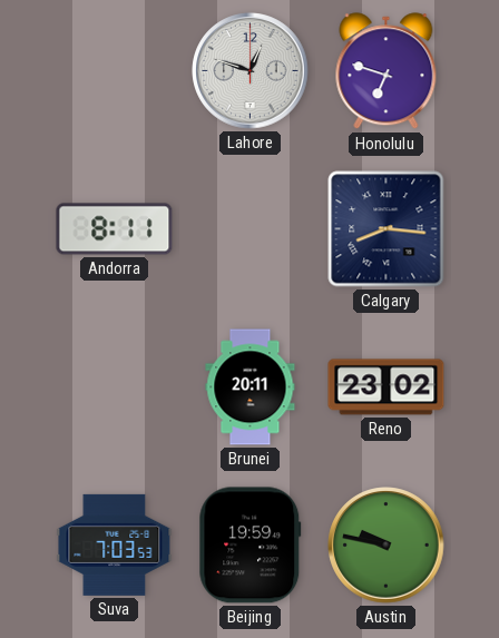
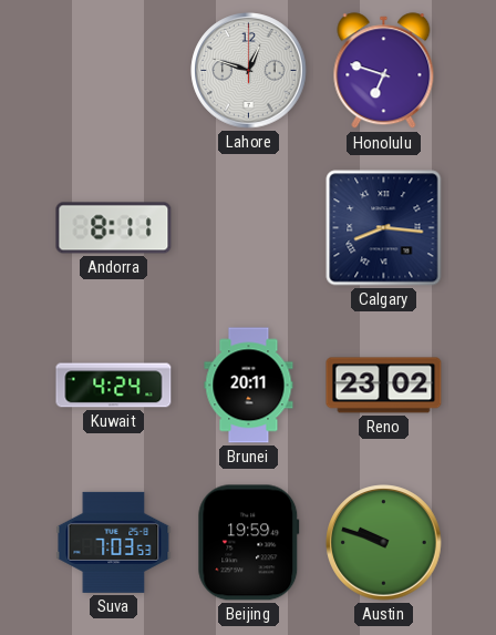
Kuwait: none -> 4:24
Austin: 9:47 -> 9:48
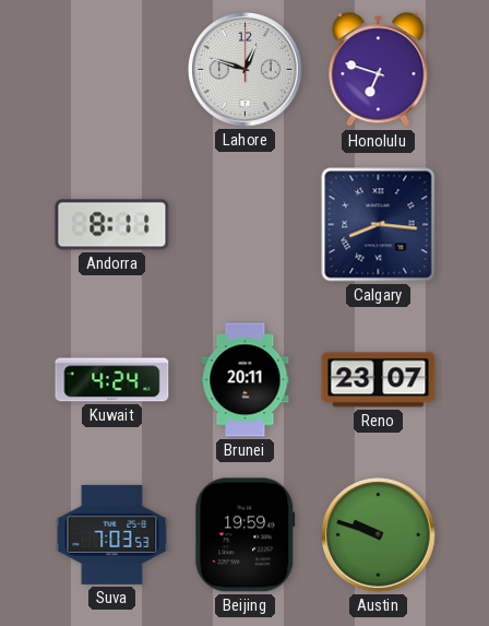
Reno: 23:02 -> 23:07
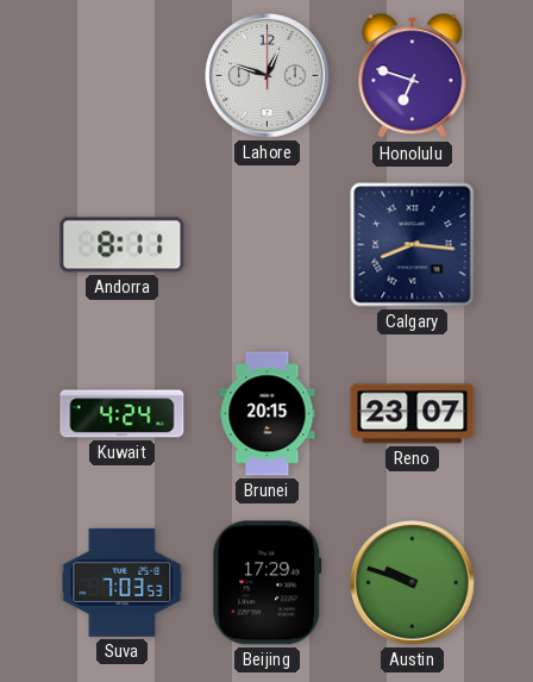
Brunei: 20:11 -> 20:15
Beijing: 19:59 -> 17:29
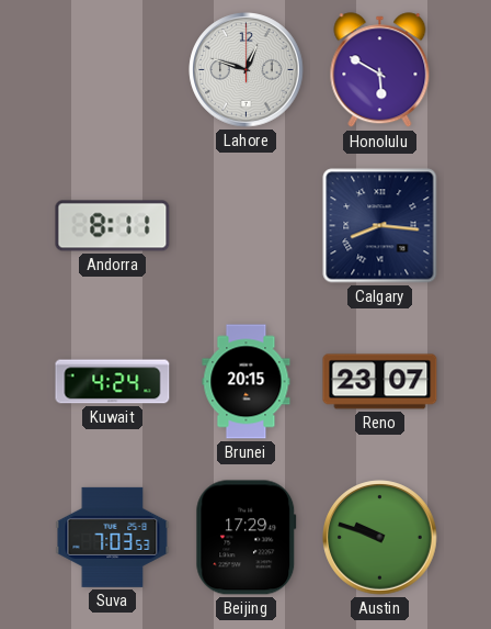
Honolulu: 6:48 -> 5:50
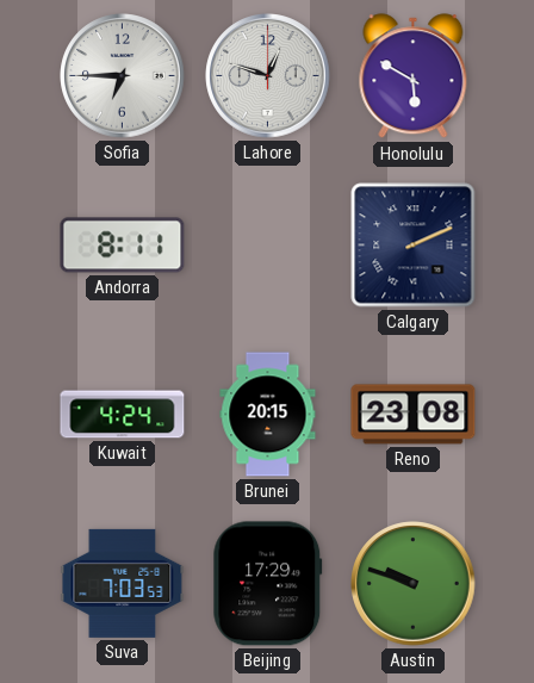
Sofia: none -> 6:45
Calgary: 8:16 -> 2:11
Reno: 23:07 -> 23:08
